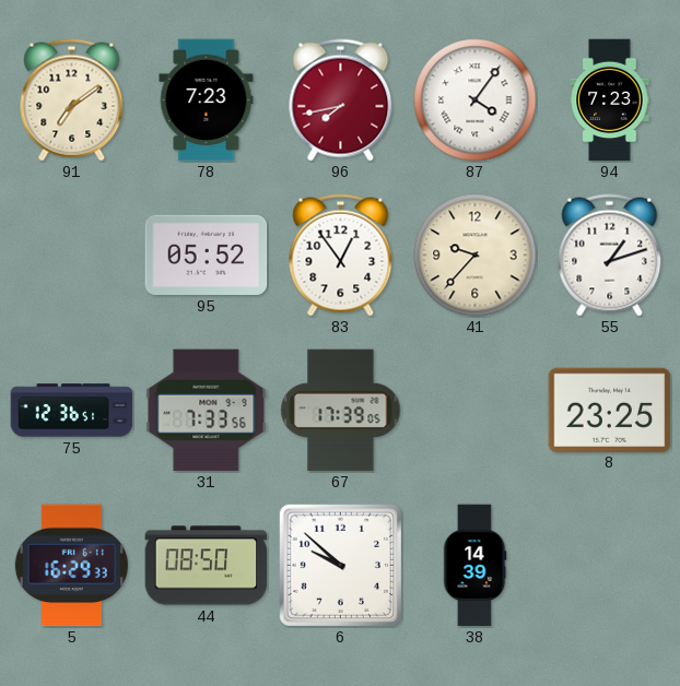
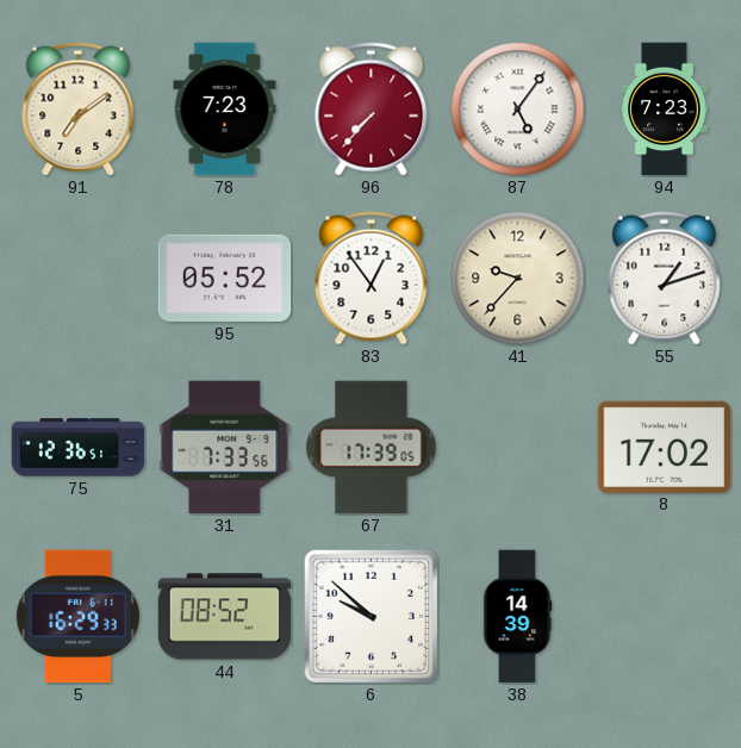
96: 7:43 -> 7:37
87: 4:06 -> 5:06
8: 23:25 -> 17:02
44: 08:50 -> 08:52
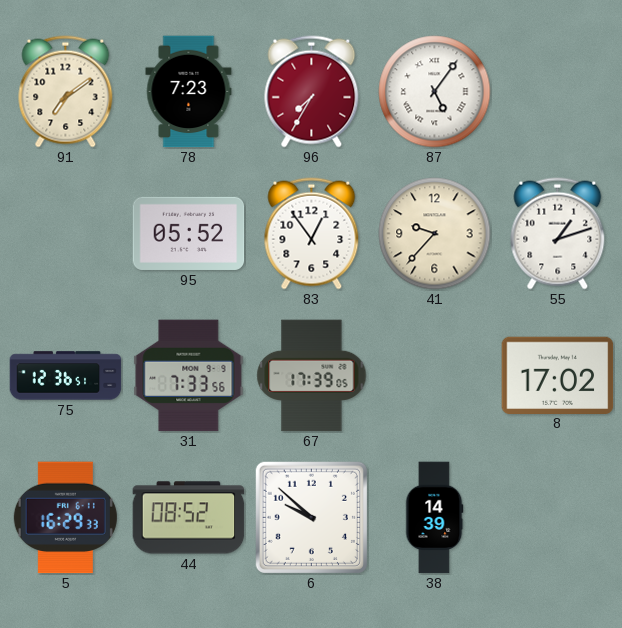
96: 7:37 -> 7:35
94: 7:23 -> none
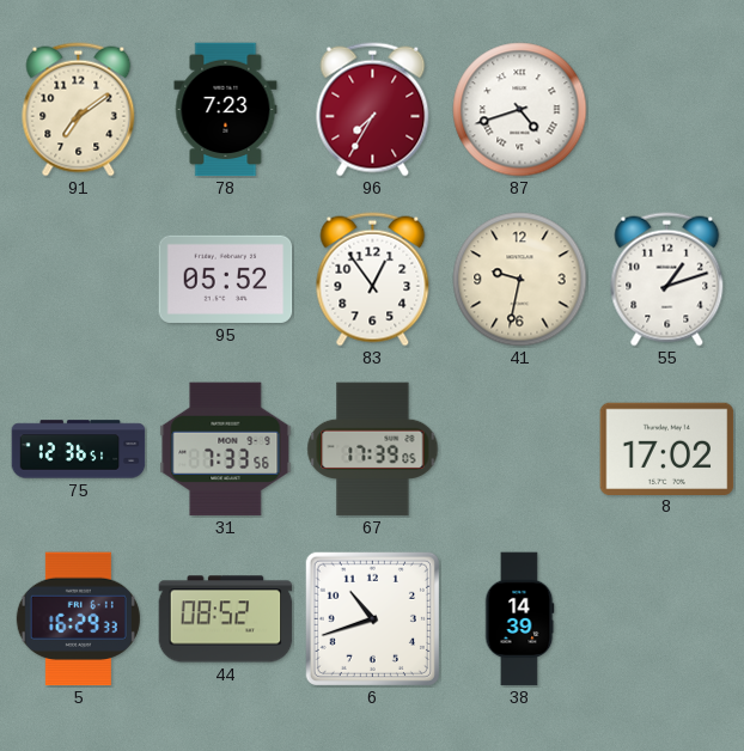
87: 5:06 -> 4:42
41: 9:37 -> 9:32
6: 9:52 -> 10:42
